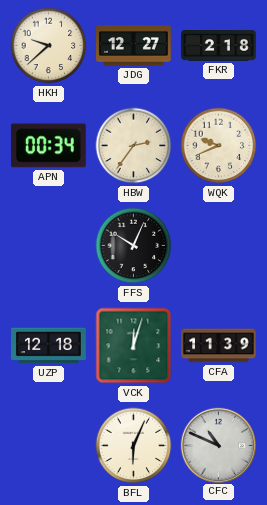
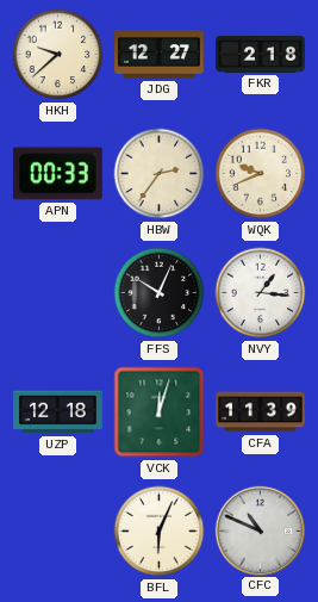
APN: 00:34 -> 00:33
NVY: none -> 1:16
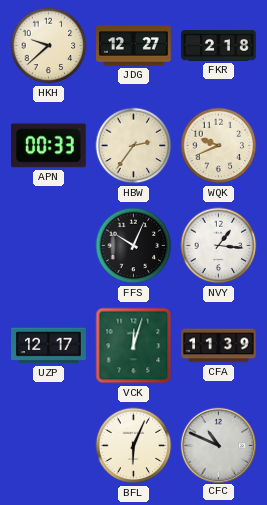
UZP: 12:18 -> 12:17
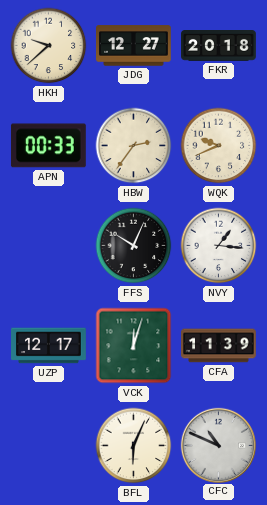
FKR: 2:18 -> 20:18
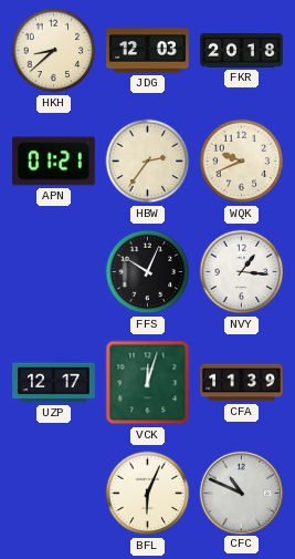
HKH: 9:38 -> 8:38
JDG: 12:27 -> 12:03
APN: 00:33 -> 01:21
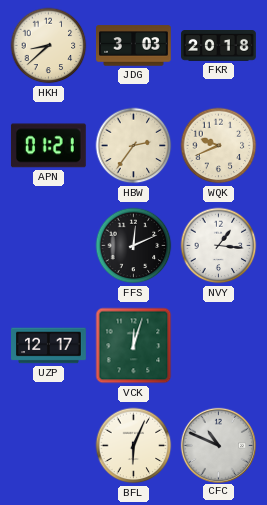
JDG: 12:03 -> 3:03
FFS: 10:04 -> 12:11
CFA: 11:39 -> none
